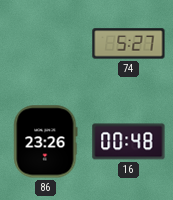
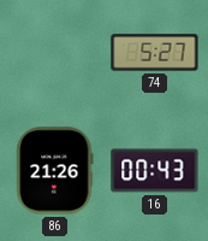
86: 23:26 -> 21:26
16: 00:48 -> 00:43
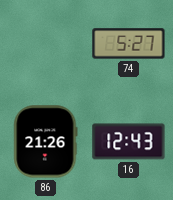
16: 00:43 -> 12:43
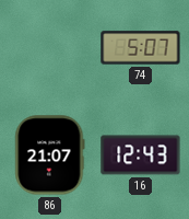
74: 5:27 -> 5:07
86: 21:26 -> 21:07
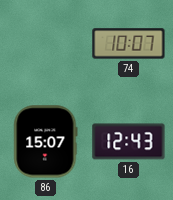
74: 5:07 -> 10:07
86: 21:07 -> 15:07
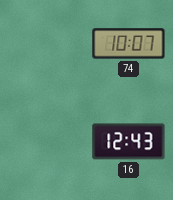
86: 15:07 -> none
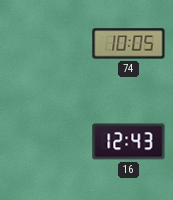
74: 10:07 -> 10:05
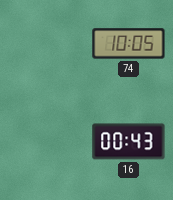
16: 12:43 -> 00:43
